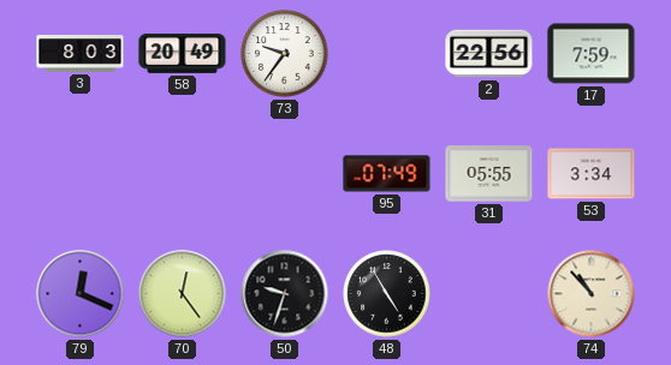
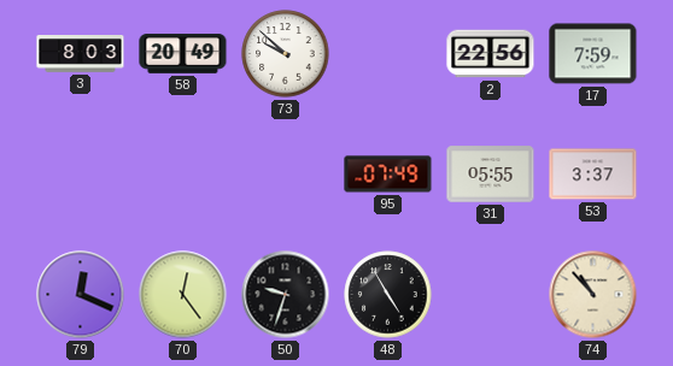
73: 9:36 -> 9:52
53: 3:34 -> 3:37
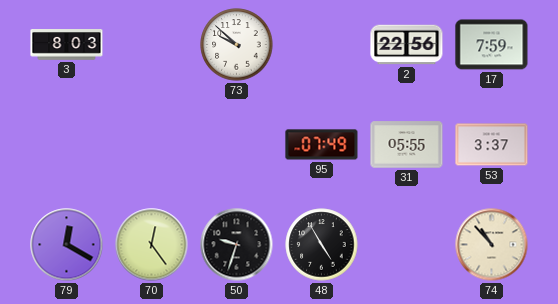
58: 20:49 -> none
79: 12:19 -> 12:20
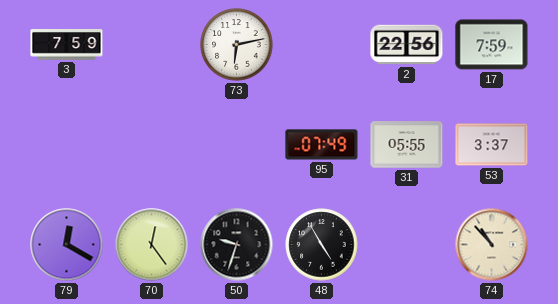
3: 8:03 -> 7:59
73: 9:52 -> 6:13
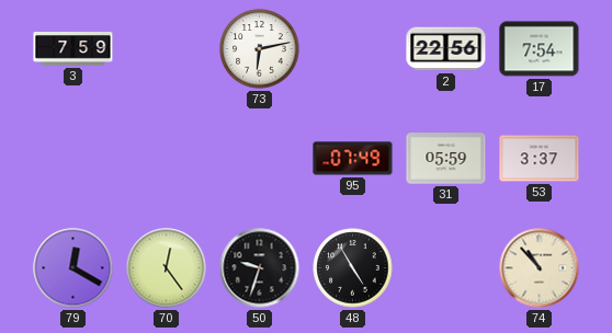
17: 7:59 -> 7:54
31: 05:55 -> 05:59
